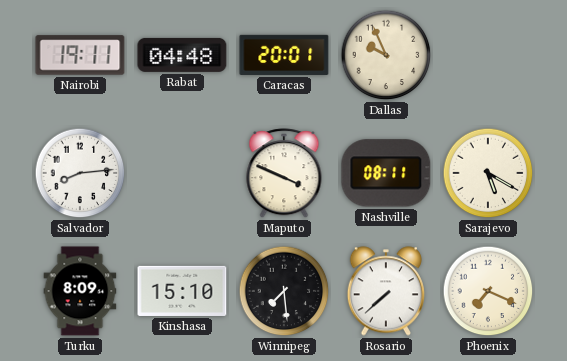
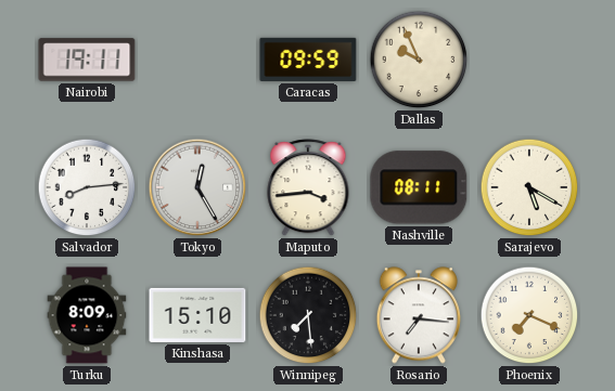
Rabat: 04:48 -> none
Caracas: 20:01 -> 09:59
Tokyo: none -> 12:25
Maputo: 3:49 -> 3:44
Rosario: 7:38 -> 7:16
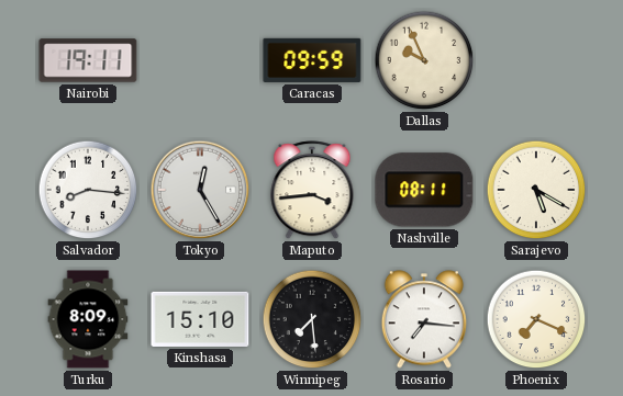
Salvador: 8:14 -> 8:16
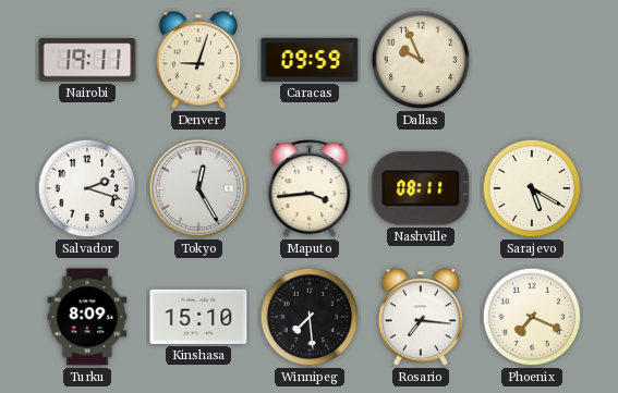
Denver: none -> 9:03
Salvador: 8:16 -> 2:18
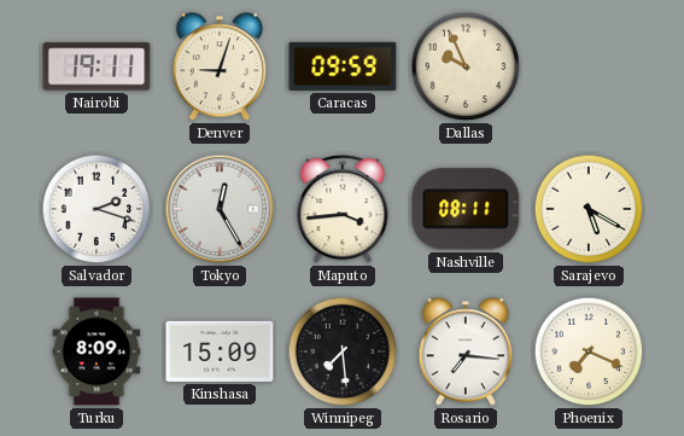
Kinshasa: 15:10 -> 15:09
